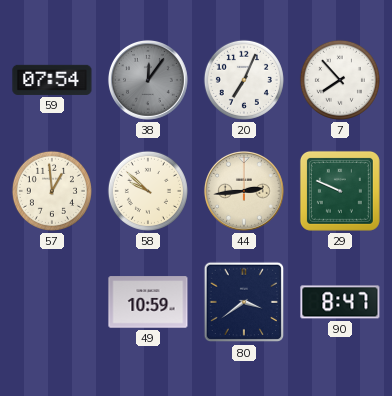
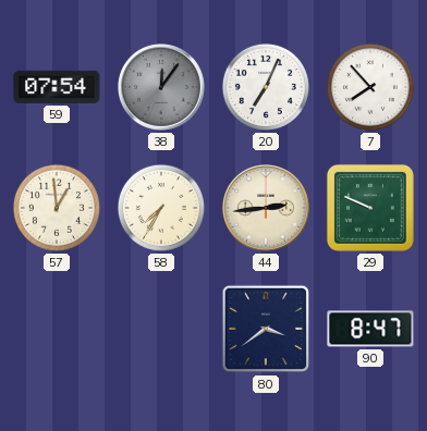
58: 9:52 -> 7:35
49: 10:59 -> none
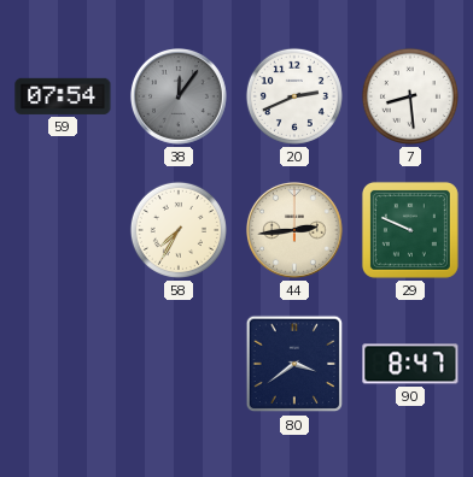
20: 7:04 -> 2:41
7: 7:53 -> 8:29
57: 12:59 -> none
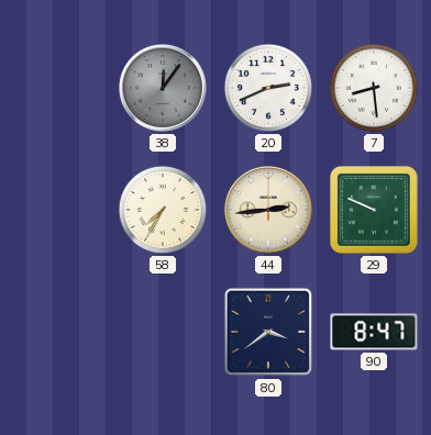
59: 07:54 -> none
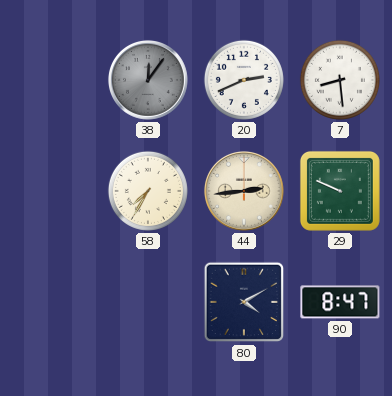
80: 3:39 -> 4:10
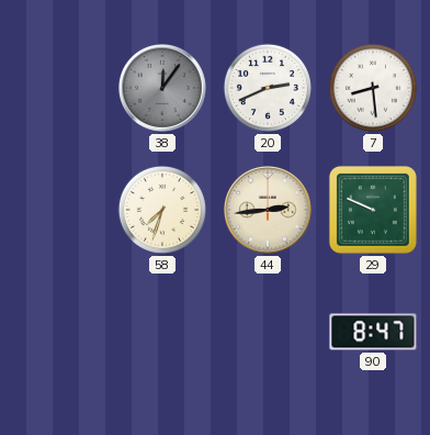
58: 7:35 -> 7:33
80: 4:10 -> none
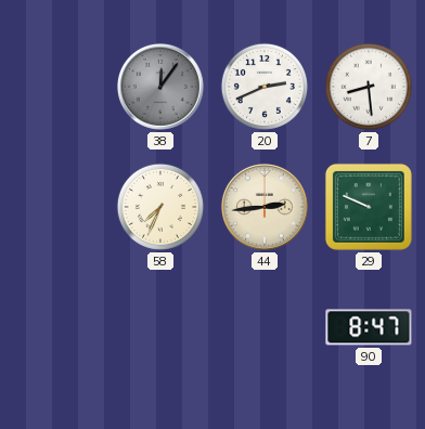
58: 7:33 -> 7:34
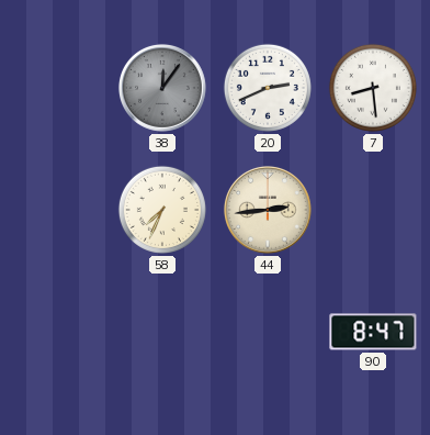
29: 9:49 -> none
